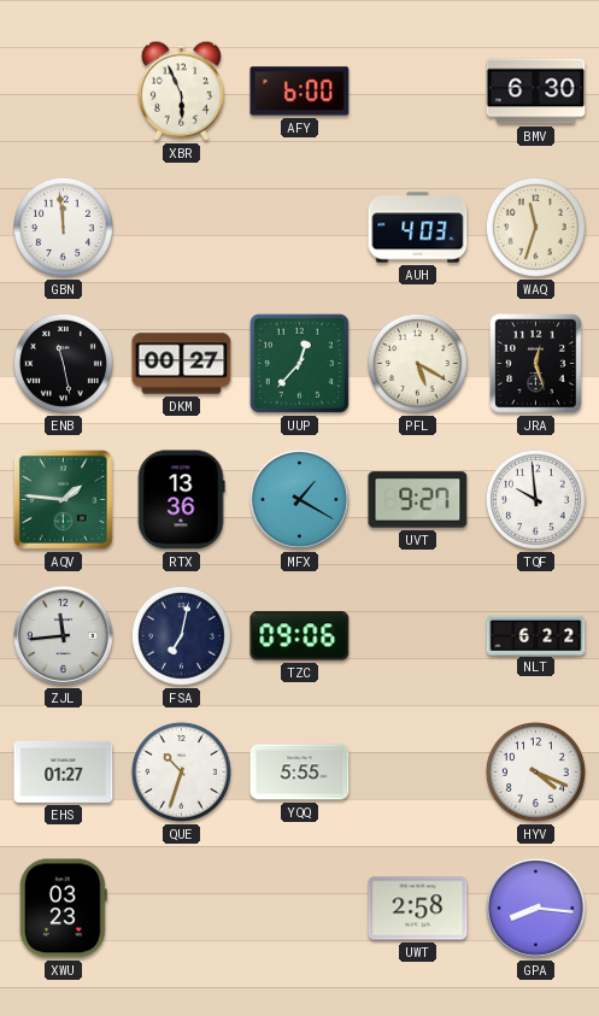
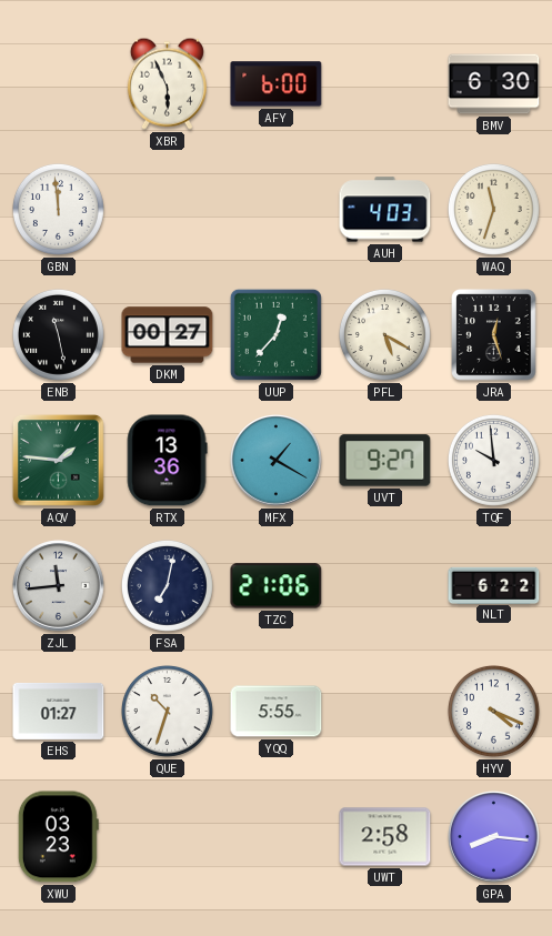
TZC: 09:06 -> 21:06
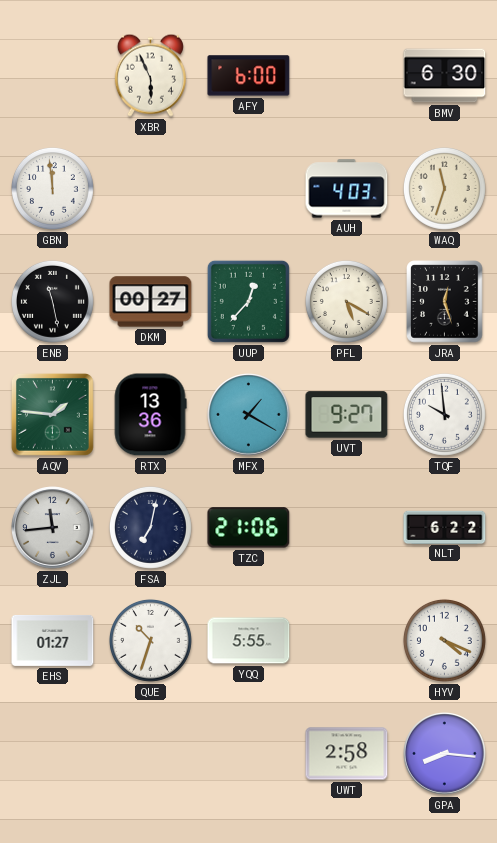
XWU: 03:23 -> none
